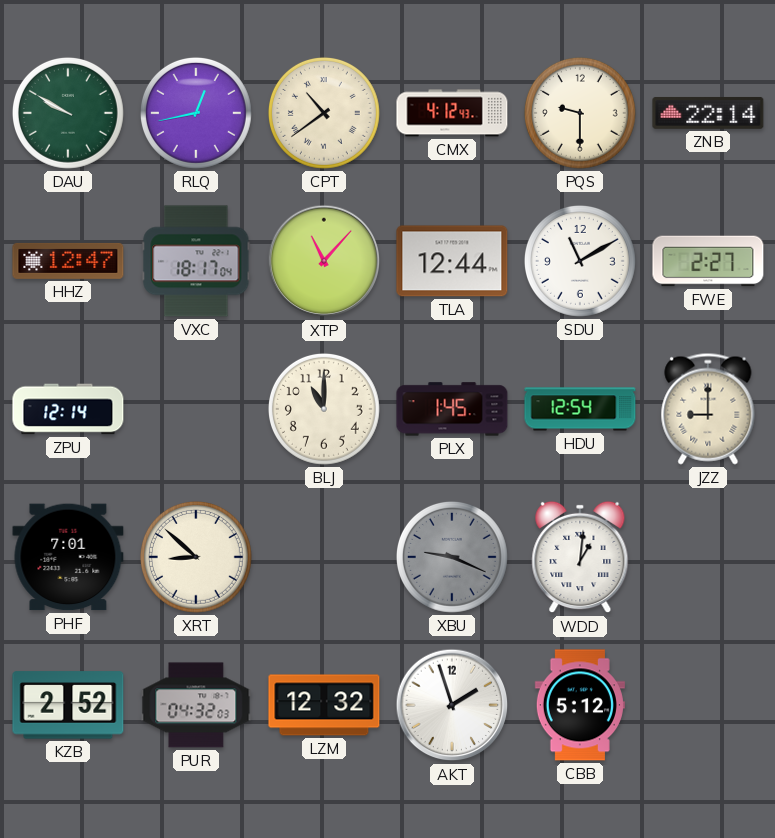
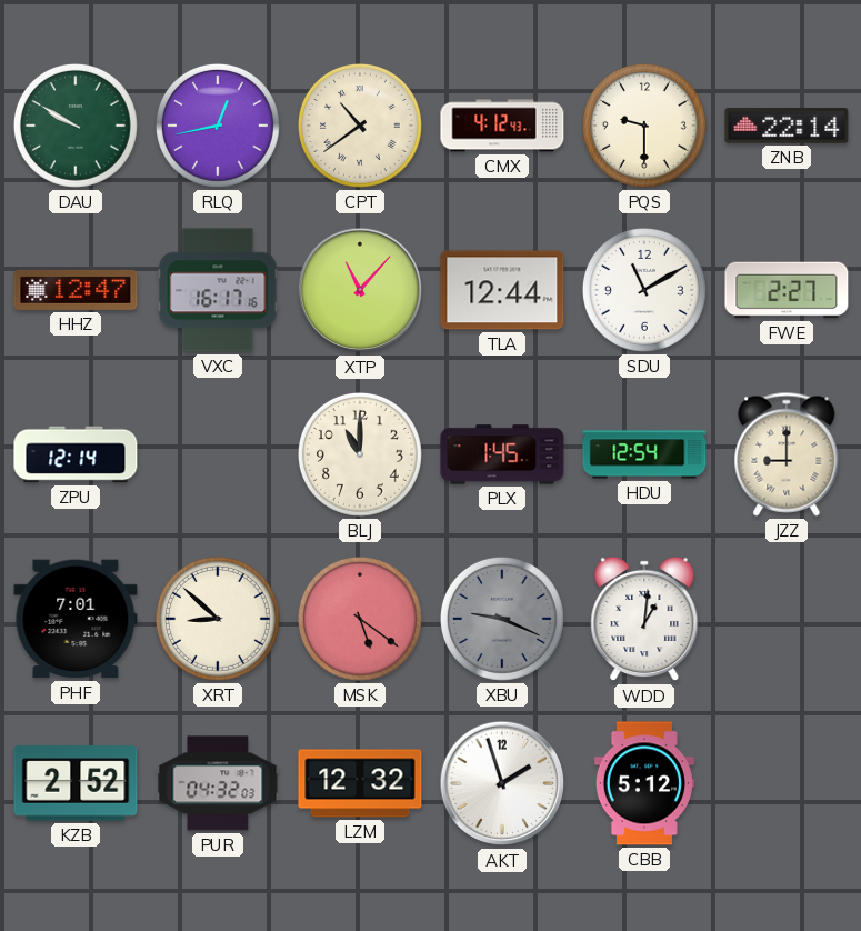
VXC: 18:17 -> 16:17
MSK: none -> 5:21
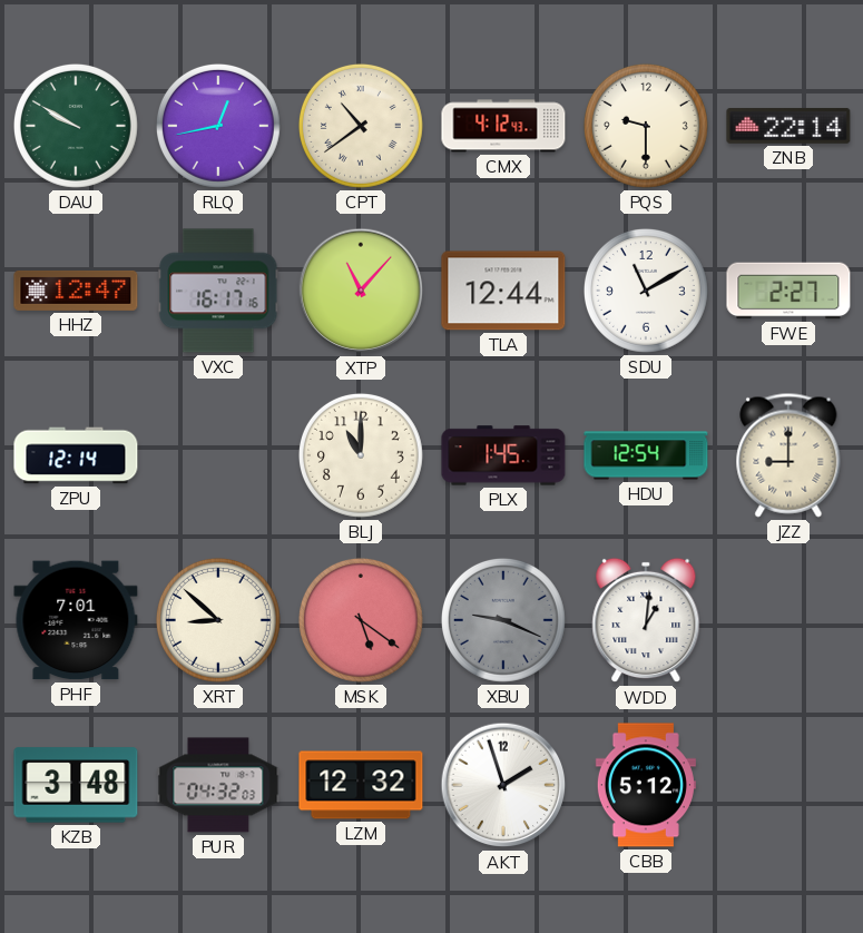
KZB: 2:52 -> 3:48
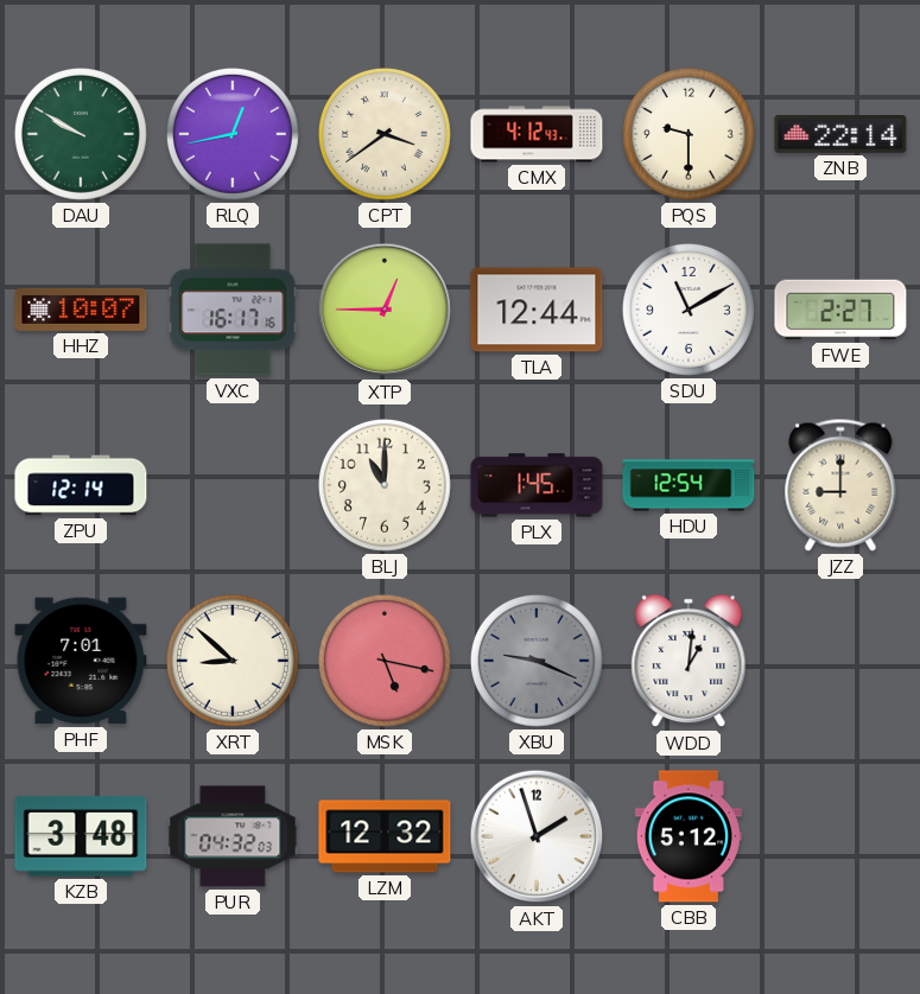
CPT: 10:39 -> 3:39
HHZ: 12:47 -> 10:07
XTP: 11:07 -> 12:45
MSK: 5:21 -> 5:17
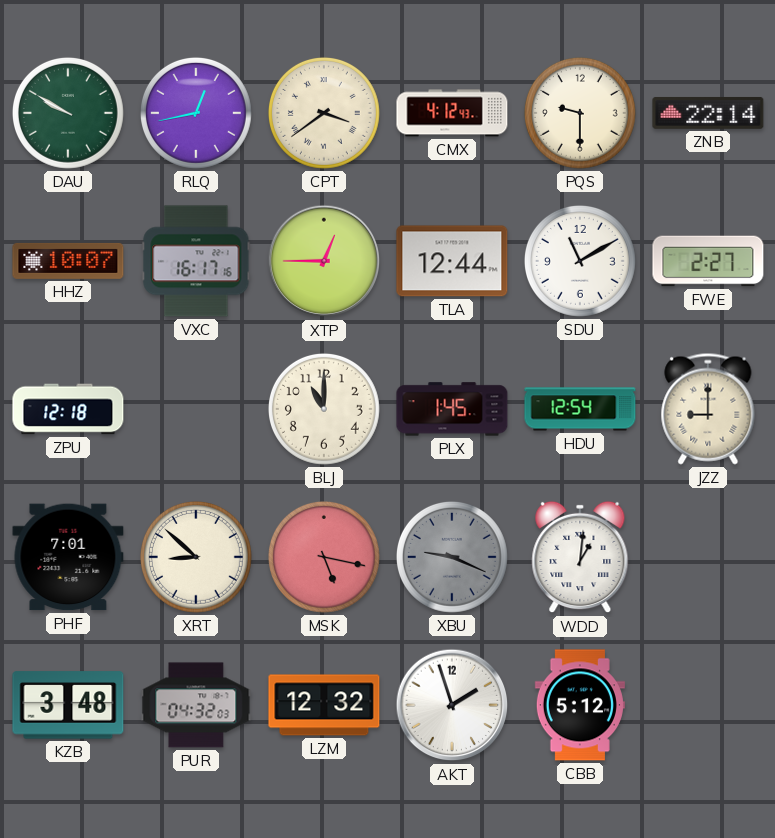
ZPU: 12:14 -> 12:18
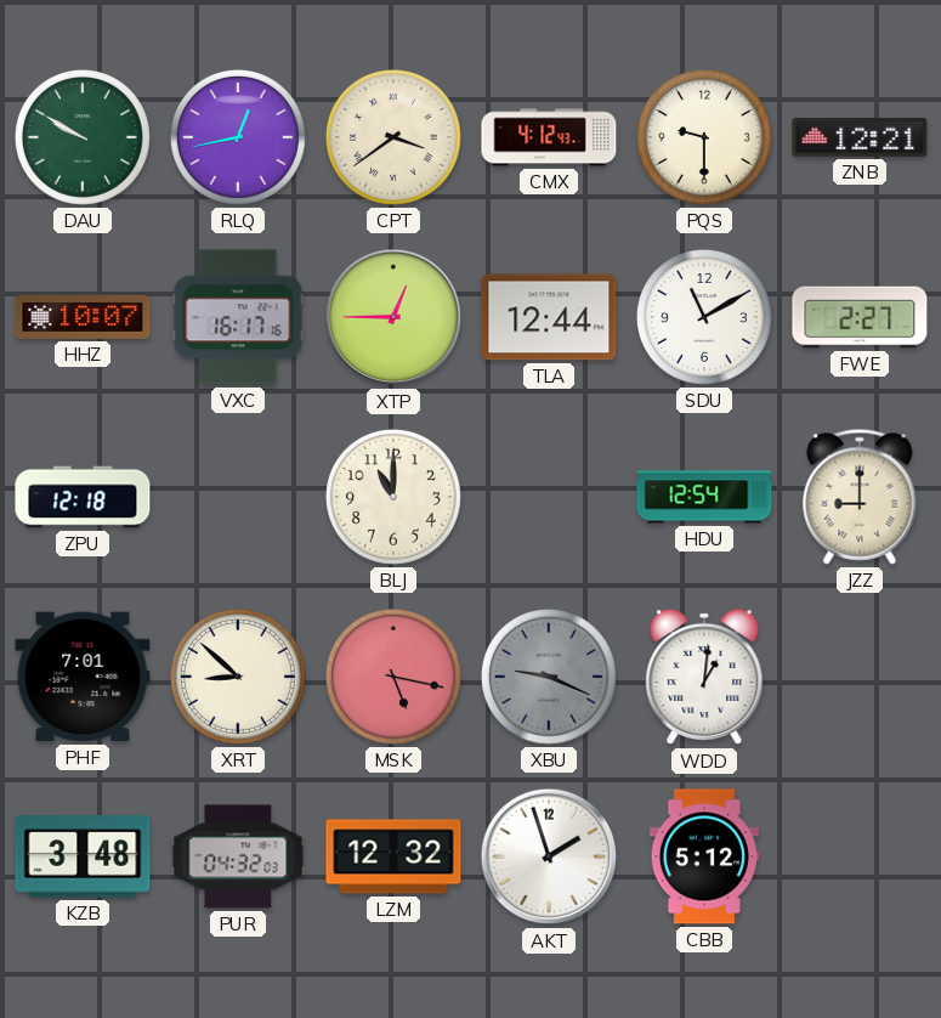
ZNB: 22:14 -> 12:21
PLX: 1:45 -> none
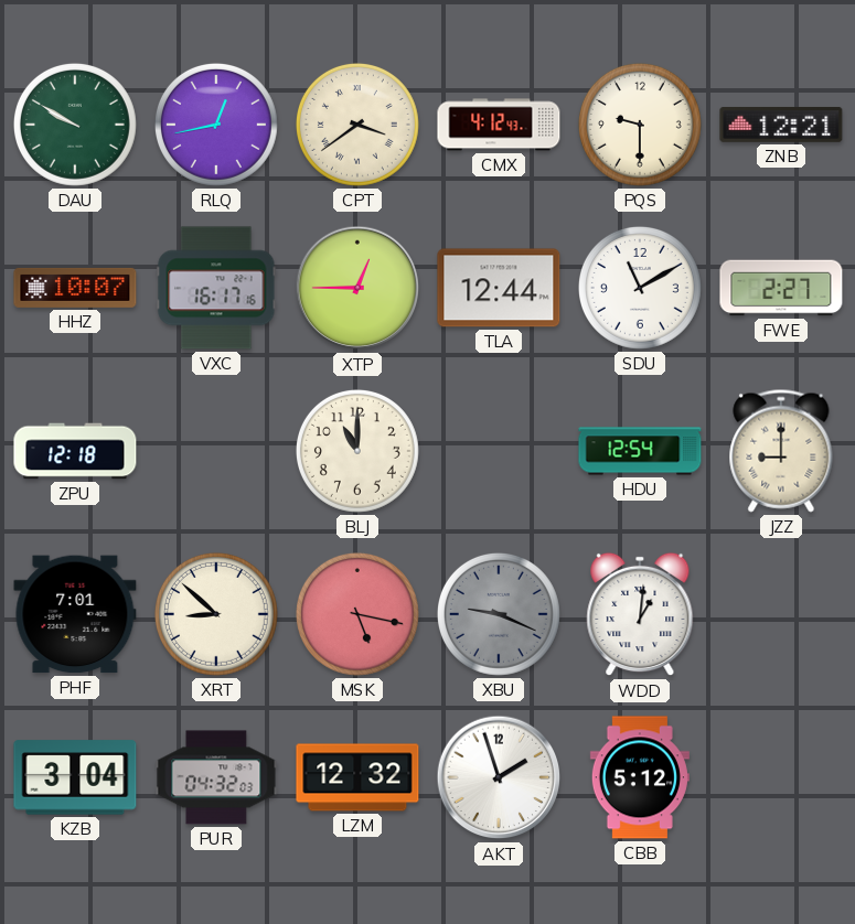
KZB: 3:48 -> 3:04
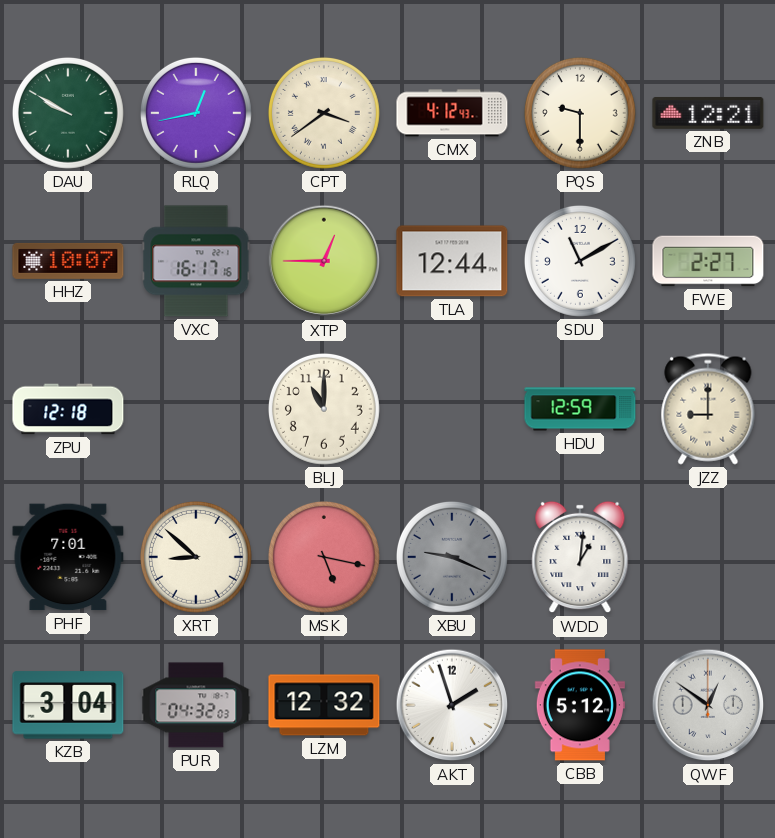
HDU: 12:54 -> 12:59
QWF: none -> 12:51
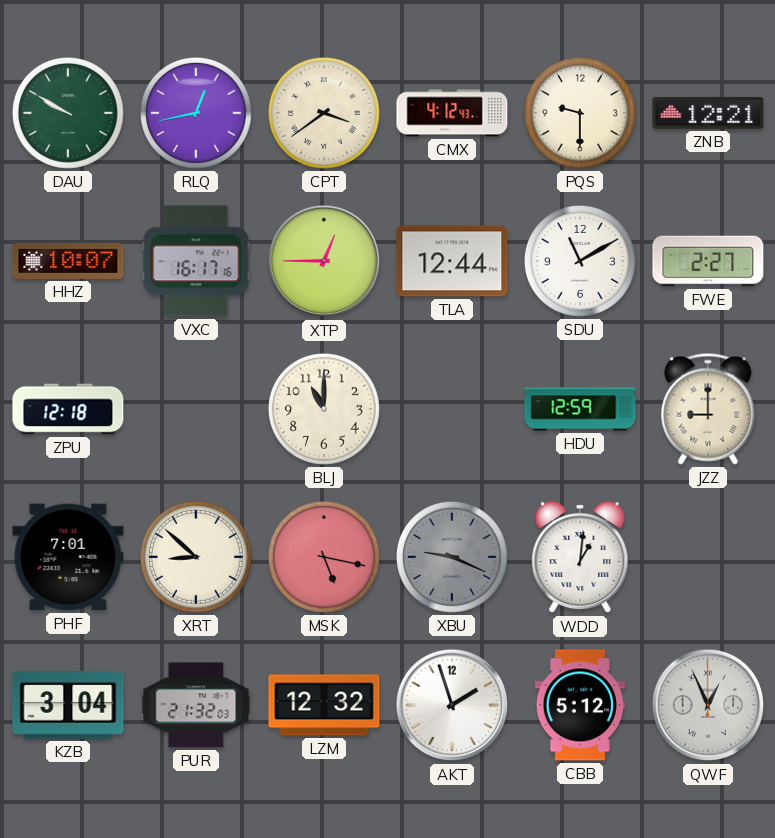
PUR: 04:32 -> 21:32
QWF: 12:51 -> 12:56
